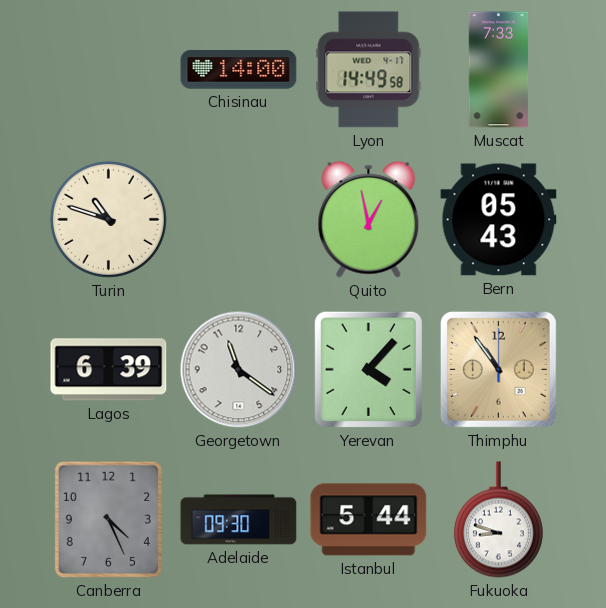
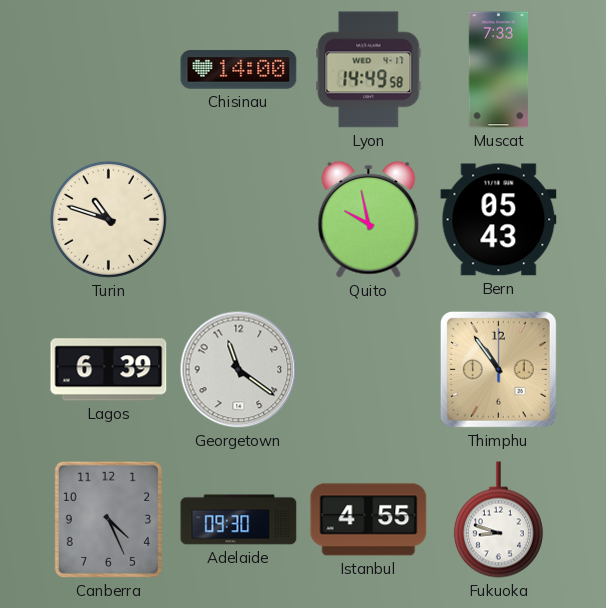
Quito: 12:58 -> 9:58
Yerevan: 4:07 -> none
Istanbul: 5:44 -> 4:55
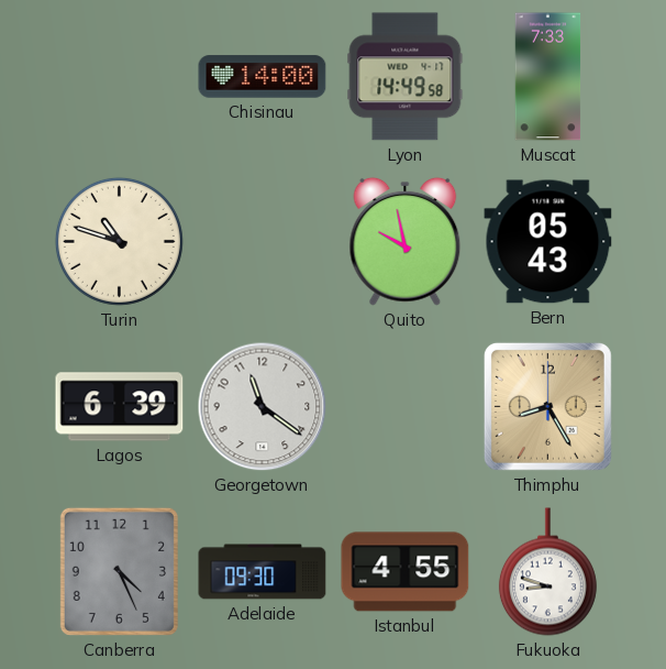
Thimphu: 10:54 -> 8:25
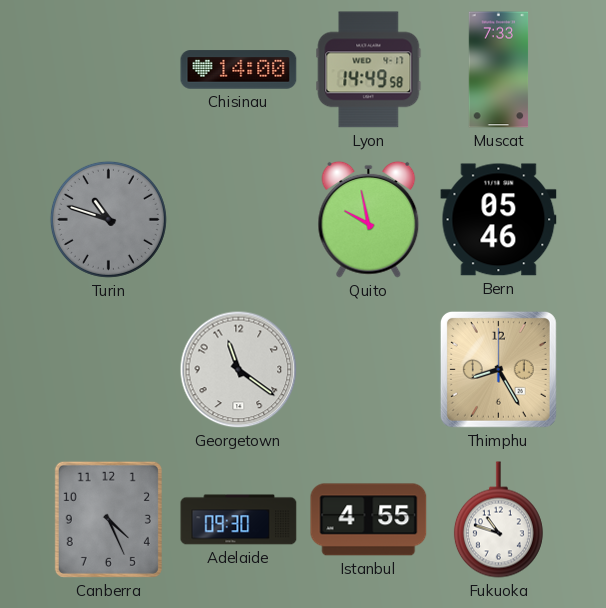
Turin dial: cream -> grey
Bern: 05:43 -> 05:46
Lagos: 6:39 -> none
Fukuoka: 8:48 -> 10:48
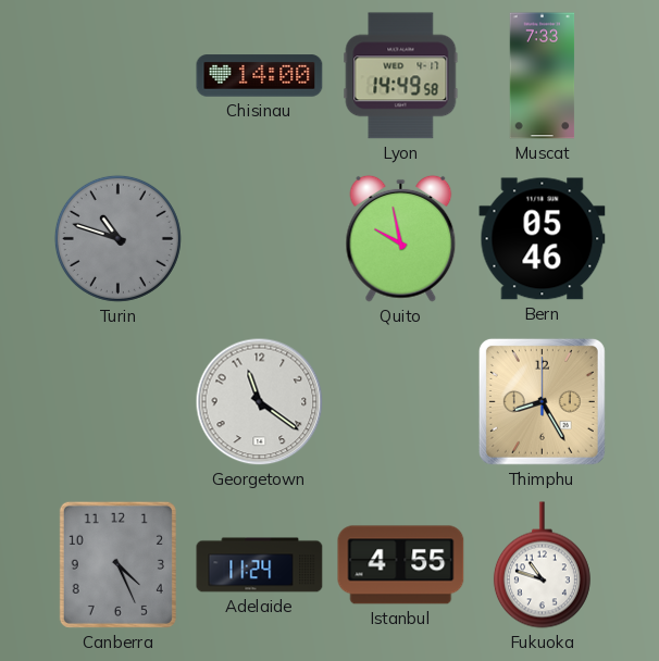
Adelaide: 09:30 -> 11:24
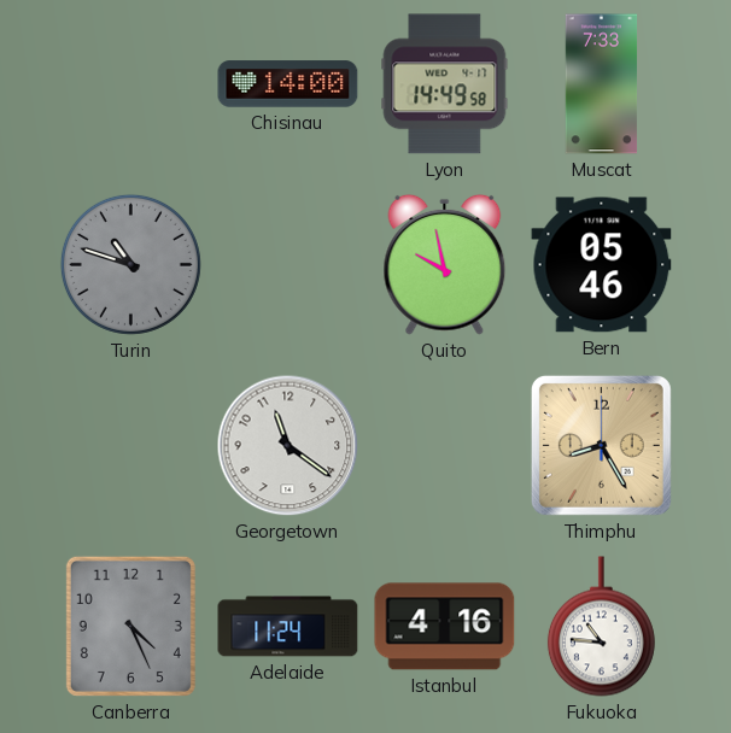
Istanbul: 4:55 -> 4:16
Fukuoka: 10:48 -> 10:46
